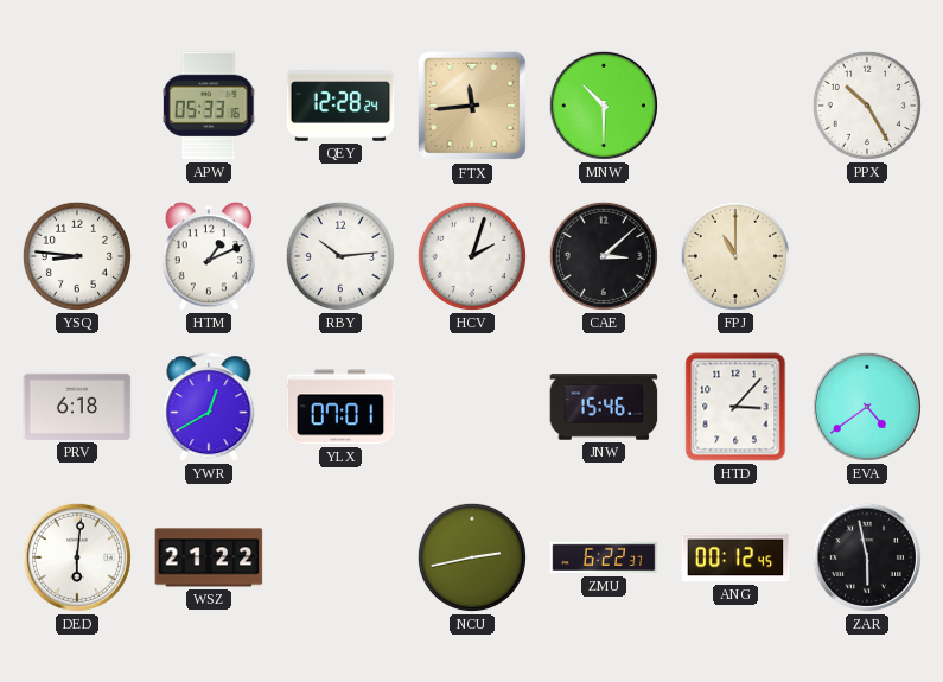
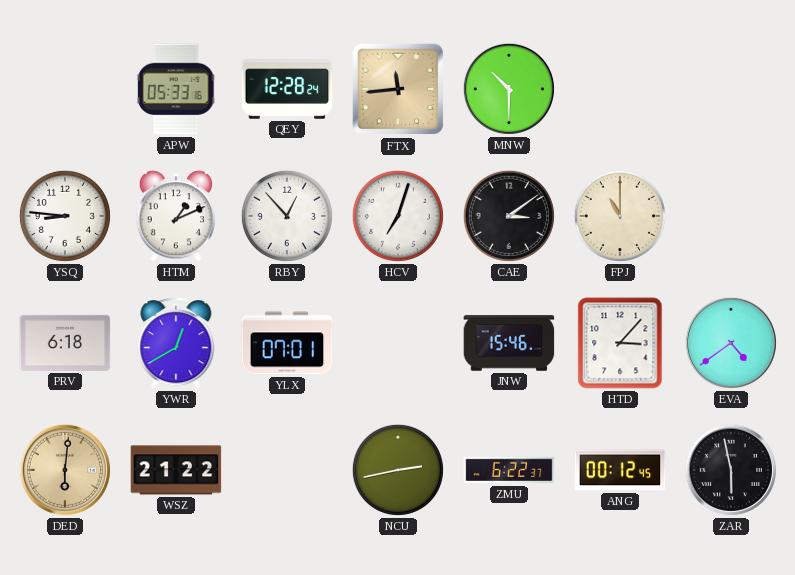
PPX: 10:25 -> none
RBY: 10:14 -> 12:53
HCV: 2:03 -> 7:03
CAE: 3:08 -> 3:09
DED dial: white -> champagne
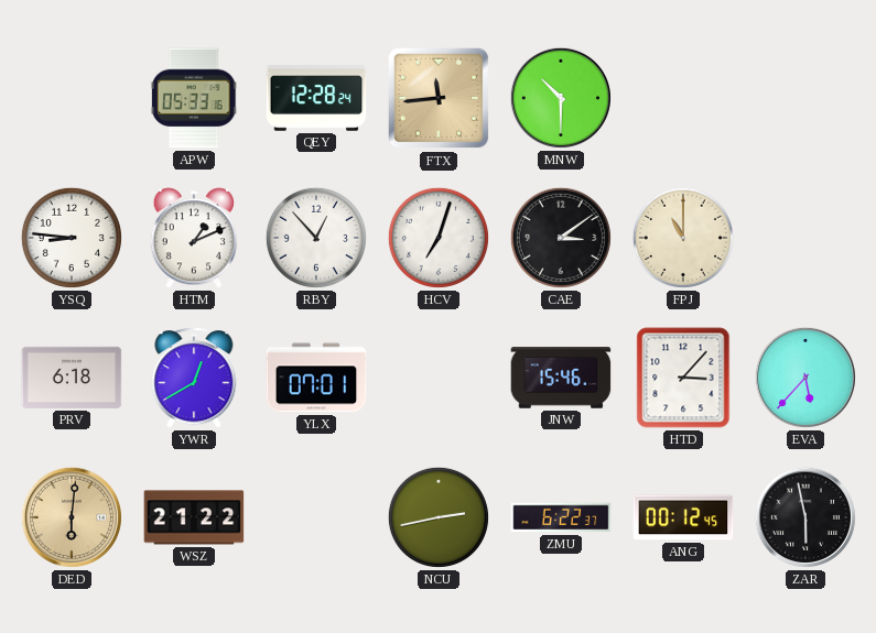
EVA: 4:39 -> 5:37
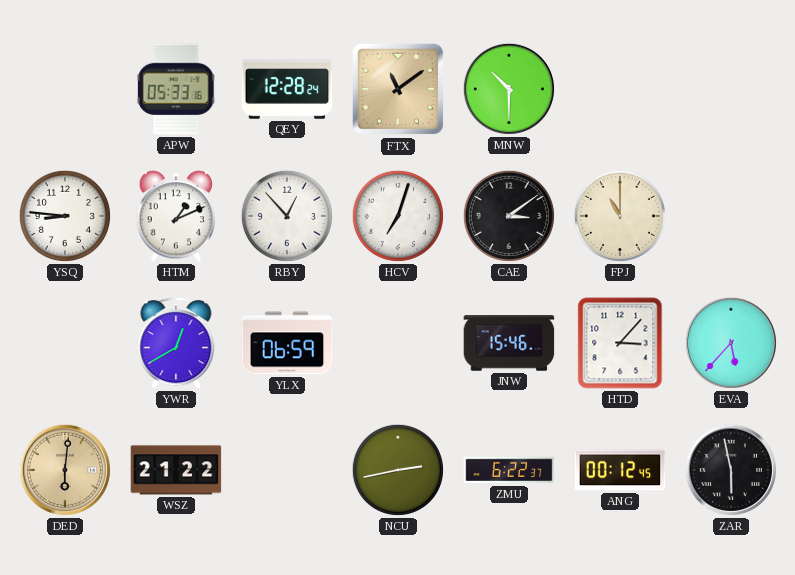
FTX: 11:44 -> 11:09
PRV: 6:18 -> none
YLX: 07:01 -> 06:59
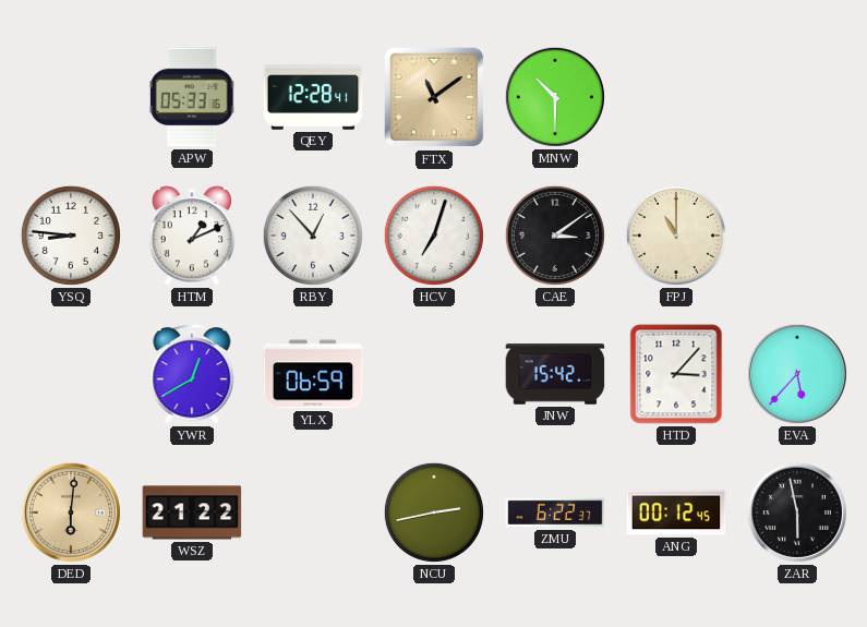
QEY: 12:28:24 -> 12:28:41
JNW: 15:46 -> 15:42
